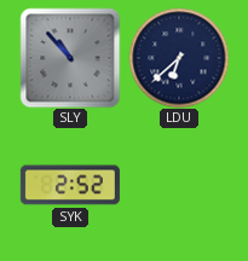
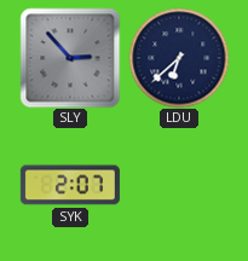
SLY: 10:53 -> 2:53
SYK: 2:52 -> 2:07
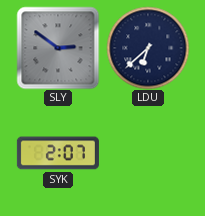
SLY: 2:53 -> 2:51
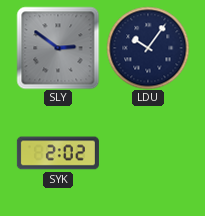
LDU: 6:38 -> 10:06
SYK: 2:07 -> 2:02
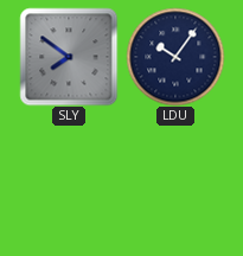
SLY: 2:51 -> 7:51
SYK: 2:02 -> none
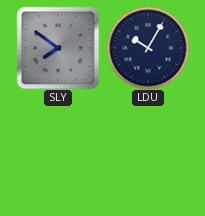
LDU: 10:06 -> 10:05
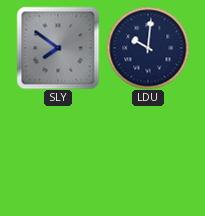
LDU: 10:05 -> 10:01
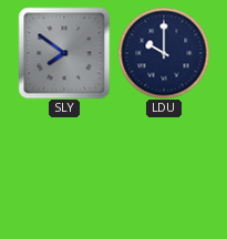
LDU: 10:01 -> 10:00
